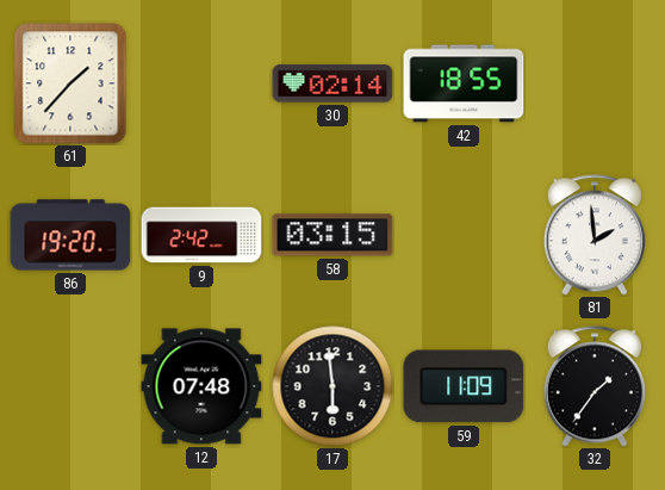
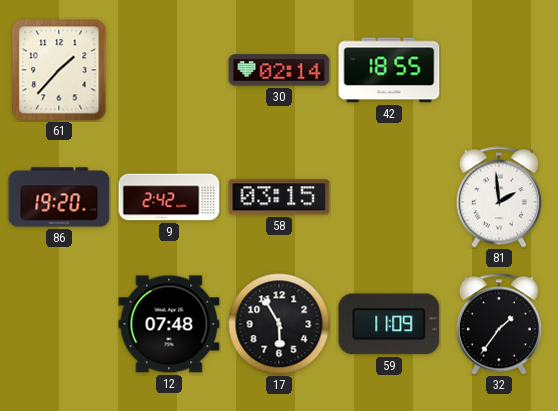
17: 5:59 -> 5:55
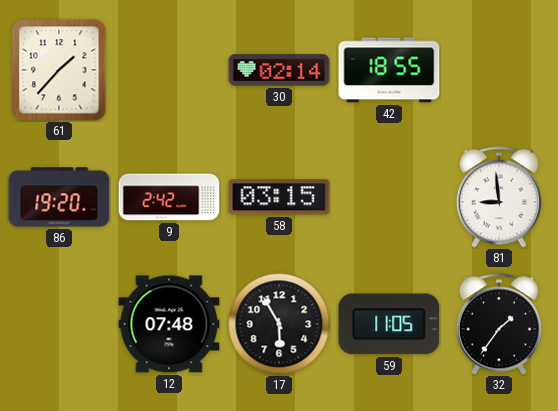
81: 1:59 -> 8:59
59: 11:09 -> 11:05
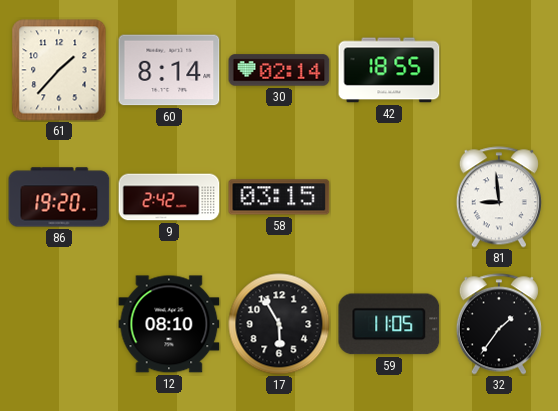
60: none -> 8:14
12: 07:48 -> 08:10
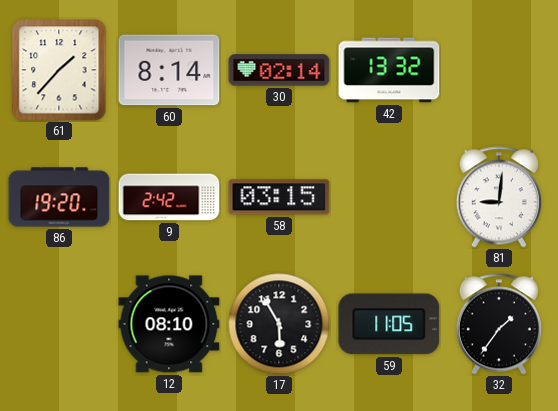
42: 18:55 -> 13:32
81: 8:59 -> 9:01
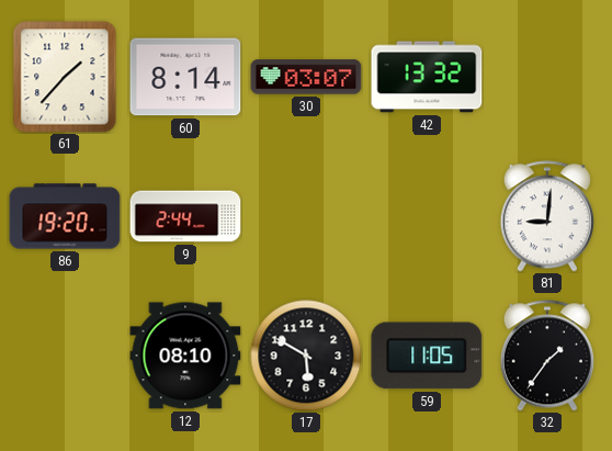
30: 02:14 -> 03:07
9: 2:42 -> 2:44
58: 03:15 -> none
17: 5:55 -> 5:50
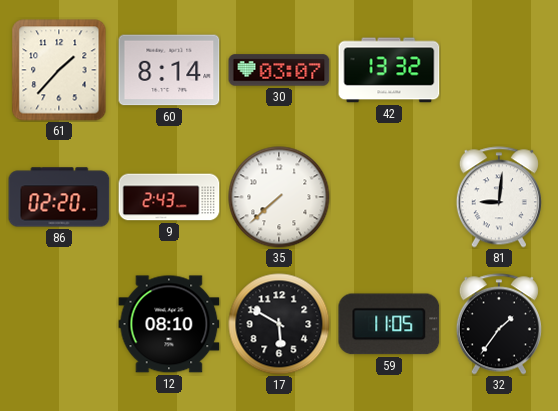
86: 19:20 -> 02:20
9: 2:44 -> 2:43
35: none -> 7:38
